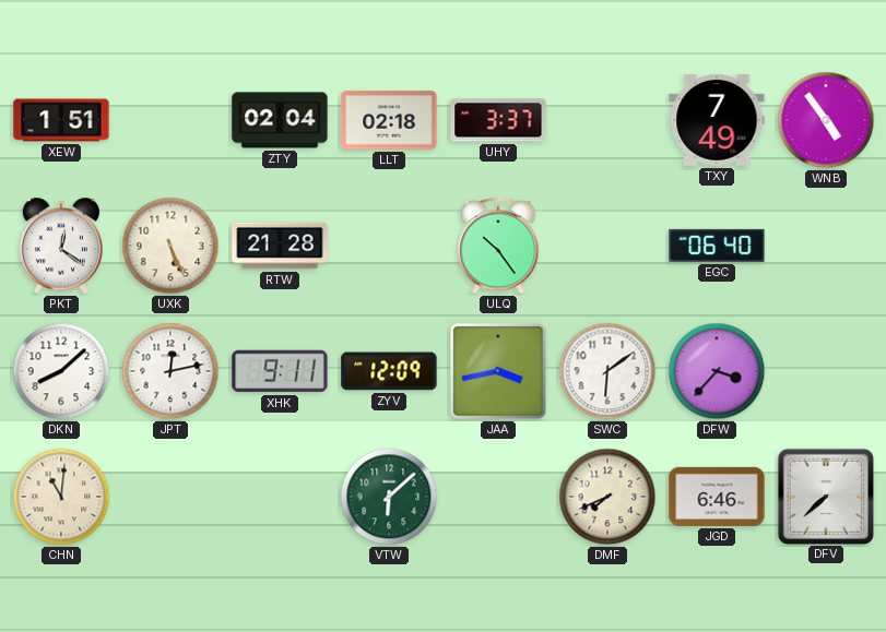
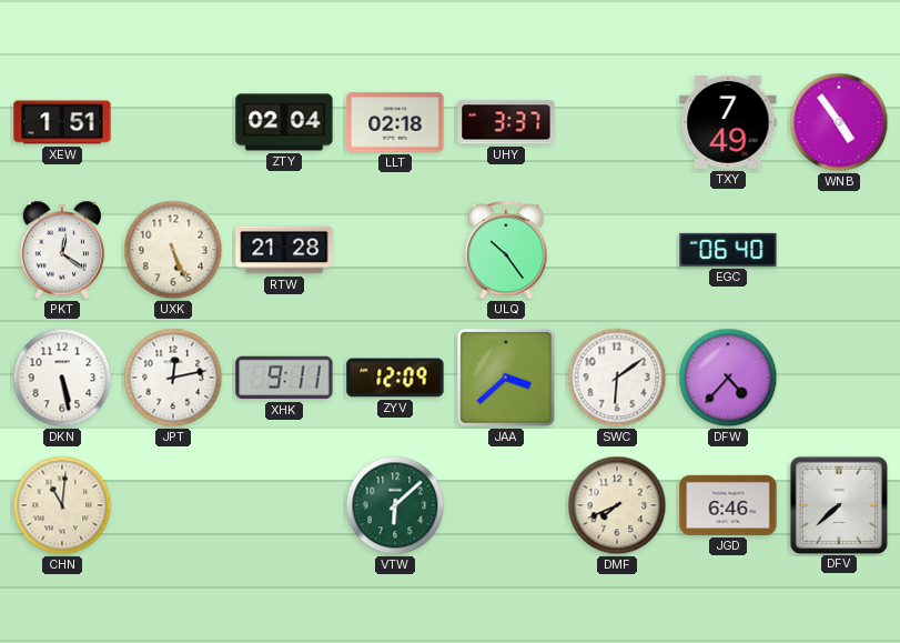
DKN: 8:08 -> 5:28
JAA: 3:43 -> 3:38
DFW: 3:37 -> 4:37
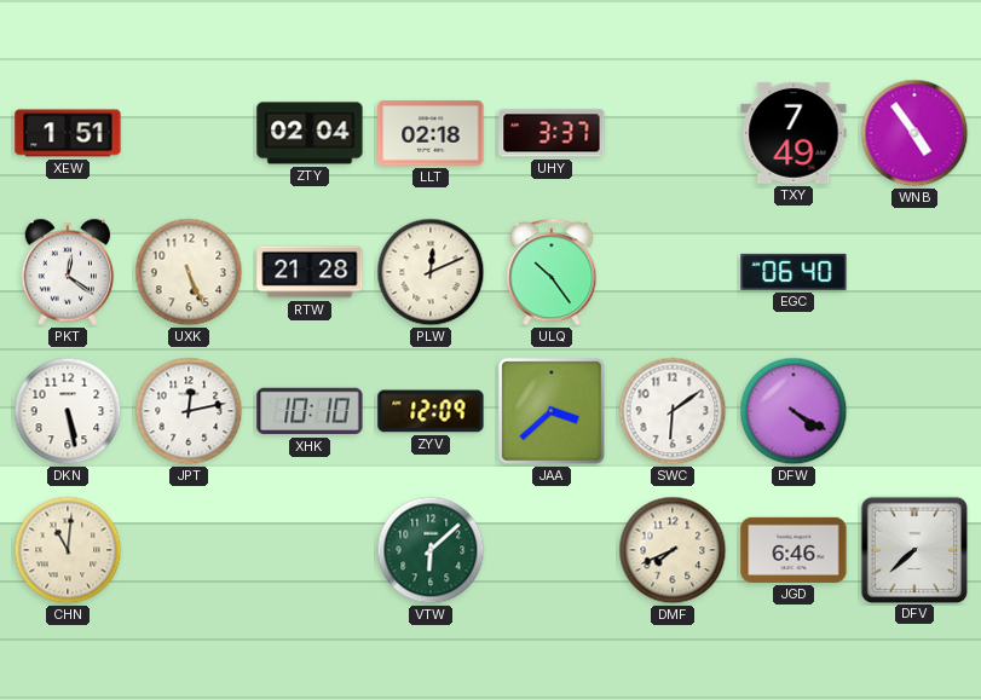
PLW: none -> 12:11
XHK: 9:11 -> 10:10
DFW: 4:37 -> 4:20
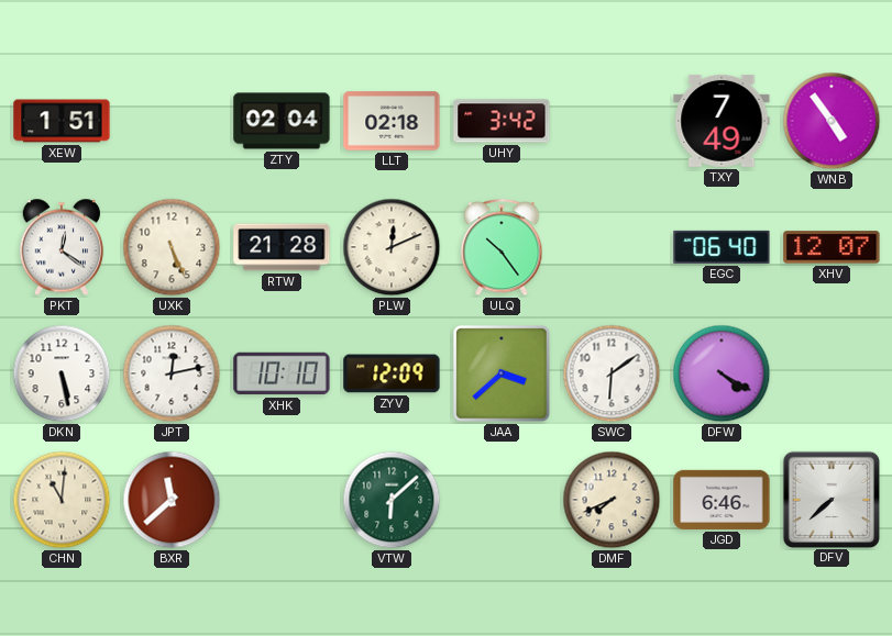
UHY: 3:37 -> 3:42
XHV: none -> 12:07
BXR: none -> 11:38
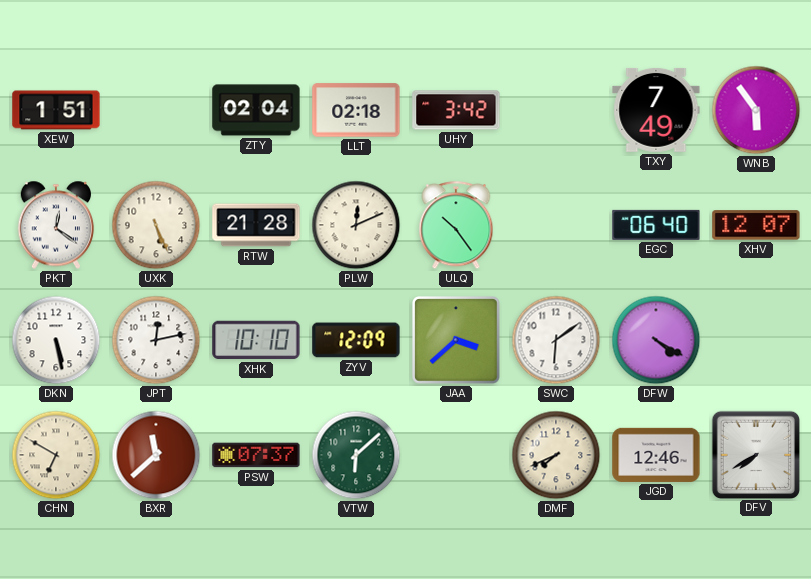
WNB: 4:54 -> 5:54
CHN: 11:01 -> 6:50
PSW: none -> 07:37
JGD: 6:46 -> 12:46
DFV: 7:38 -> 7:40
